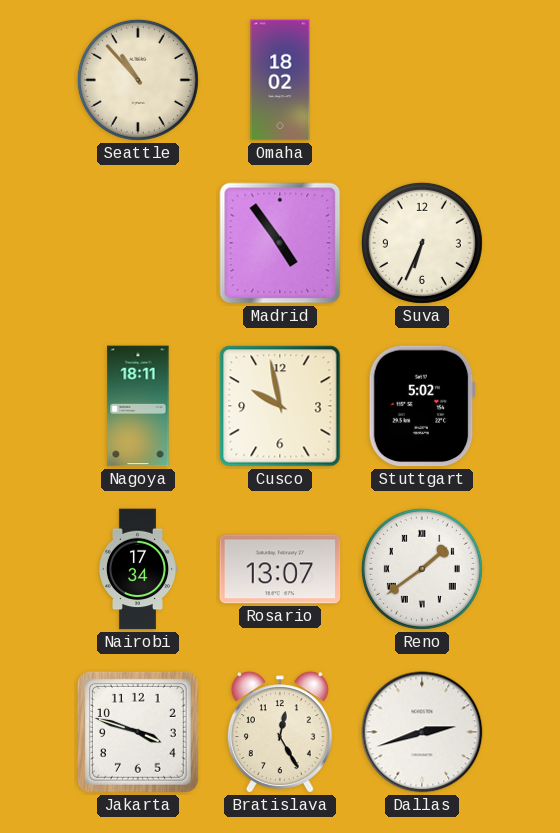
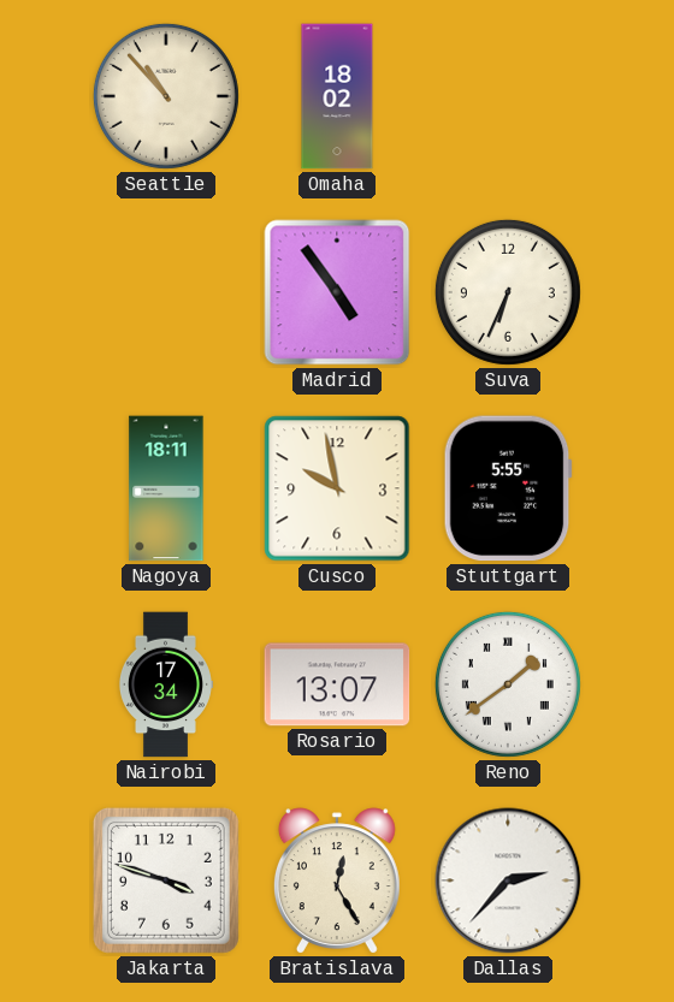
Stuttgart: 5:02 -> 5:55
Dallas: 2:42 -> 2:37
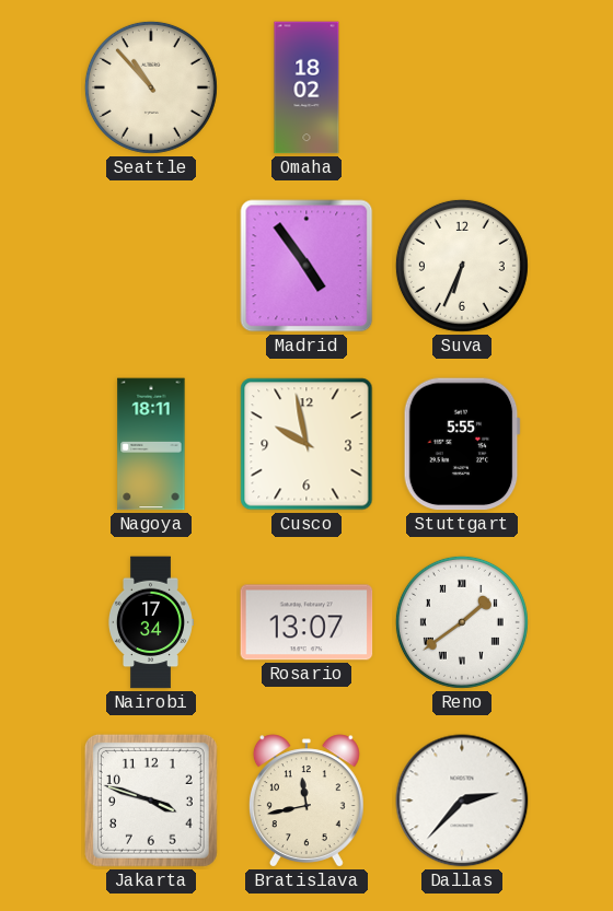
Bratislava: 12:25 -> 11:43
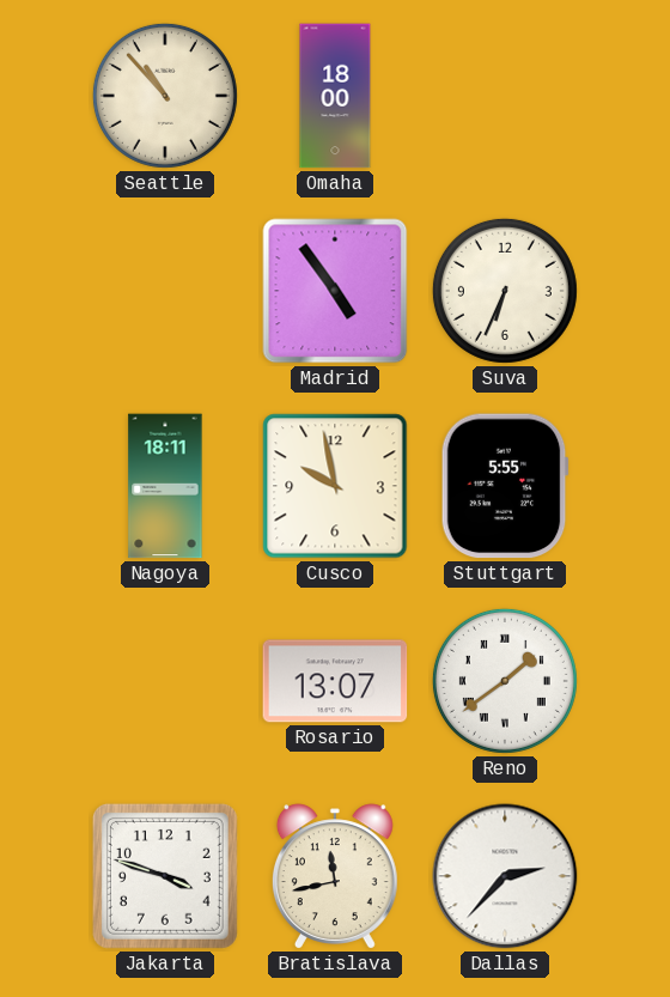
Omaha: 18:02 -> 18:00
Nairobi: 17:34 -> none
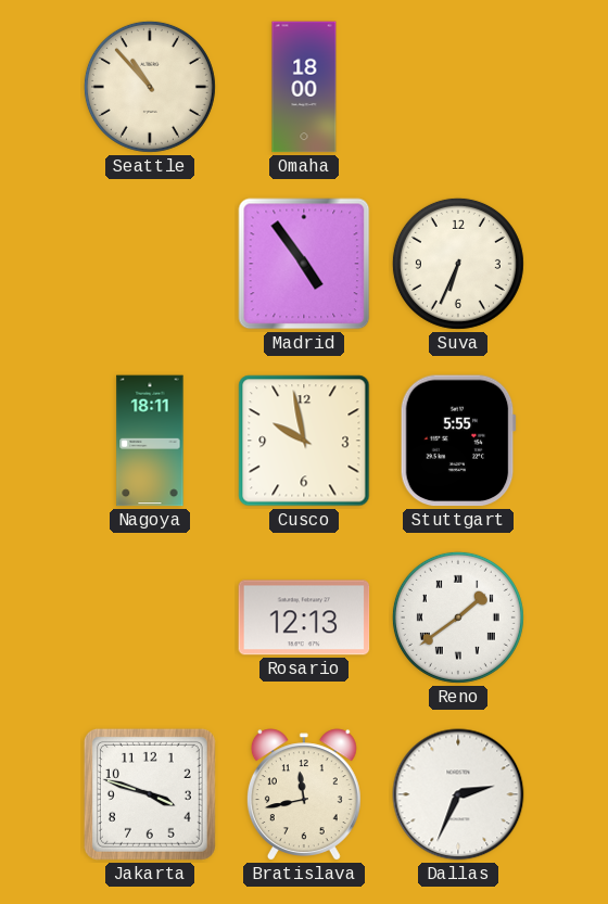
Rosario: 13:07 -> 12:13
Dallas: 2:37 -> 2:34
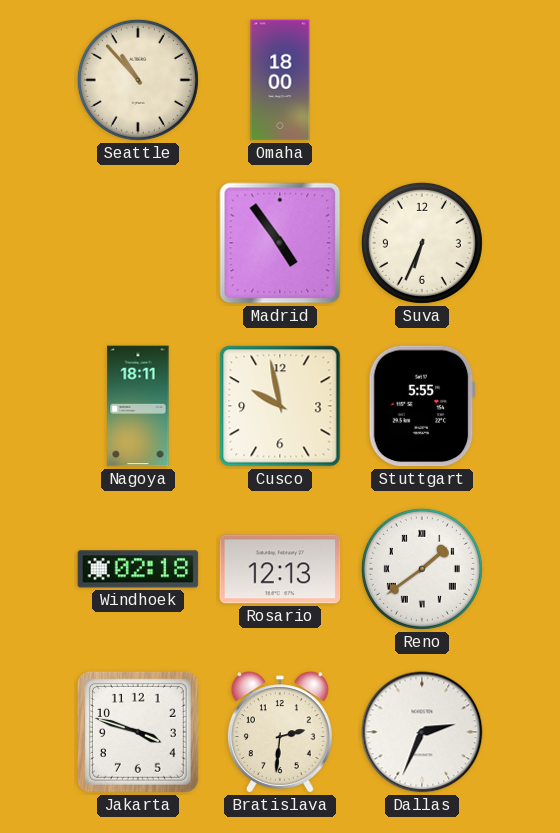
Windhoek: none -> 02:18
Bratislava: 11:43 -> 2:31
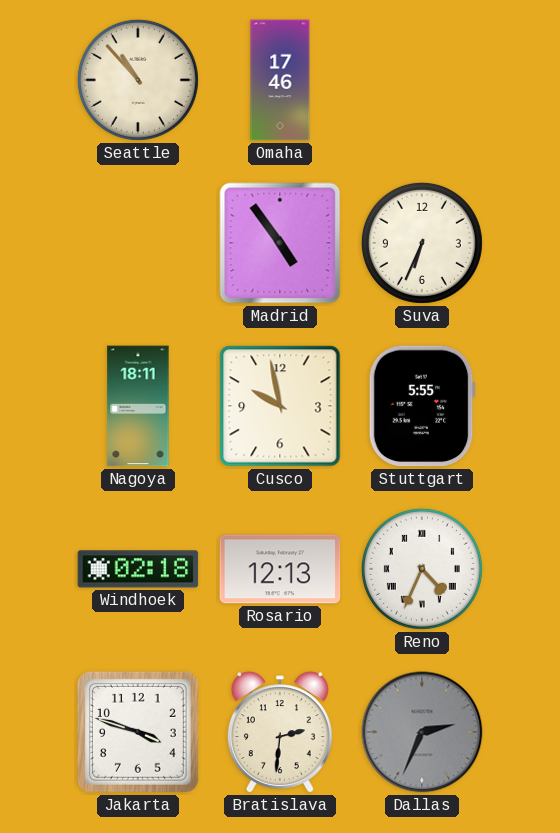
Omaha: 18:00 -> 17:46
Reno: 1:39 -> 4:34
Dallas dial: white -> grey
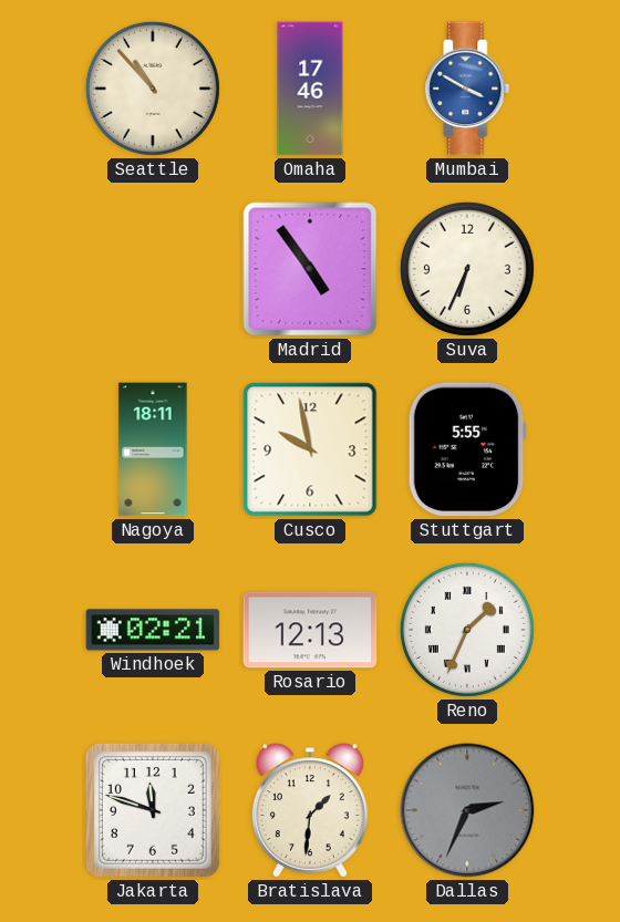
Mumbai: none -> 3:50
Windhoek: 02:18 -> 02:21
Reno: 4:34 -> 1:34
Jakarta: 3:48 -> 11:48
Bratislava: 2:31 -> 1:31
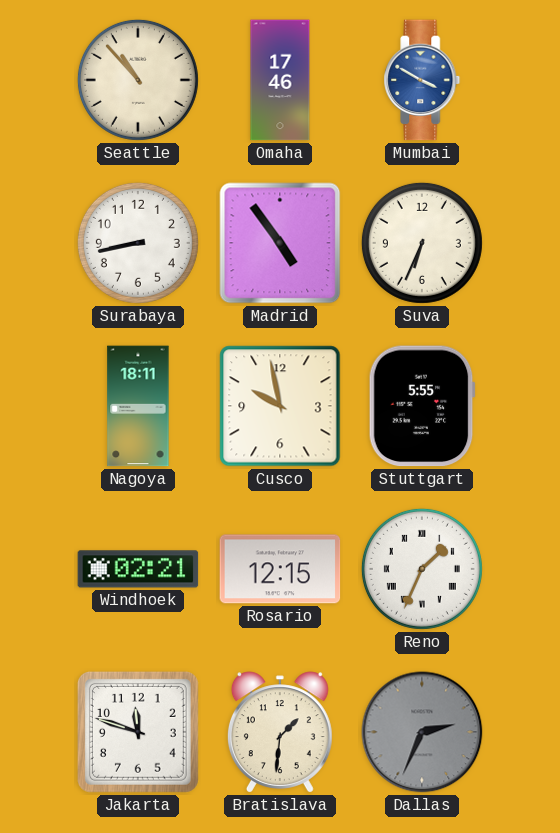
Surabaya: none -> 8:43
Rosario: 12:13 -> 12:15
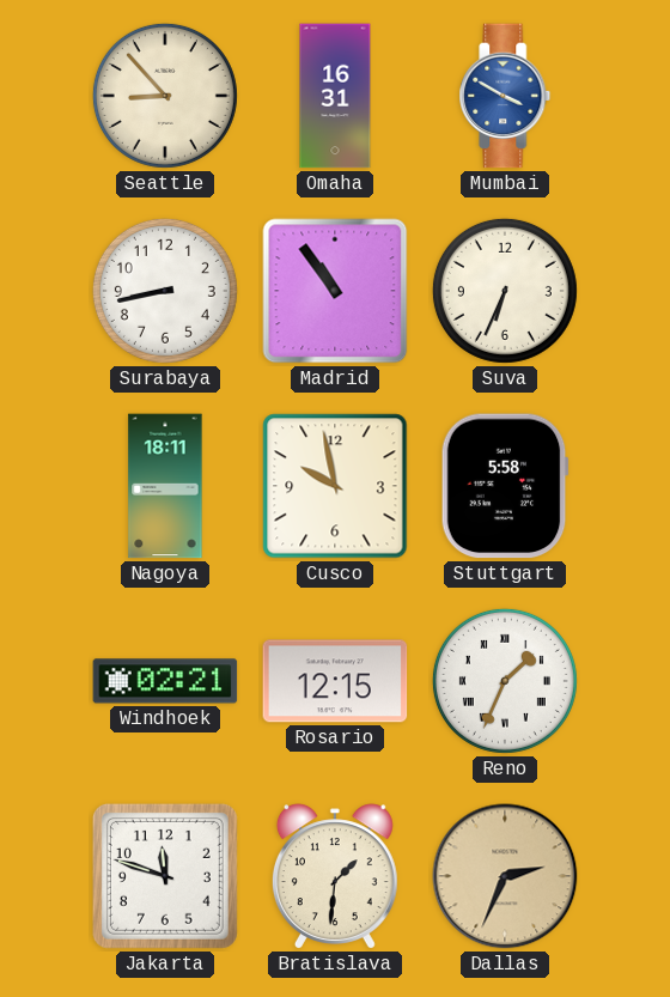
Seattle: 10:53 -> 8:53
Omaha: 17:46 -> 16:31
Madrid: 4:54 -> 10:54
Stuttgart: 5:55 -> 5:58
Dallas dial: grey -> champagne
